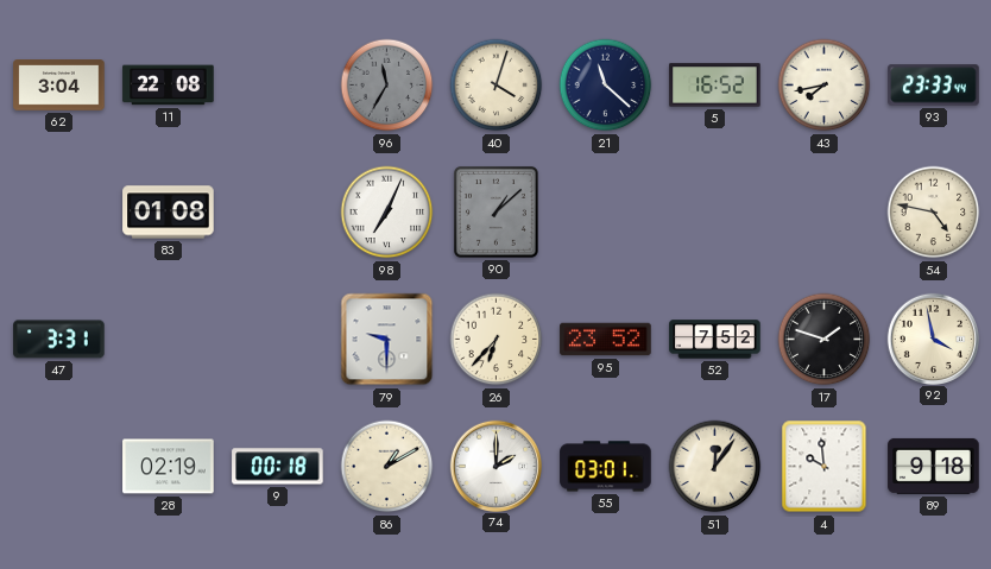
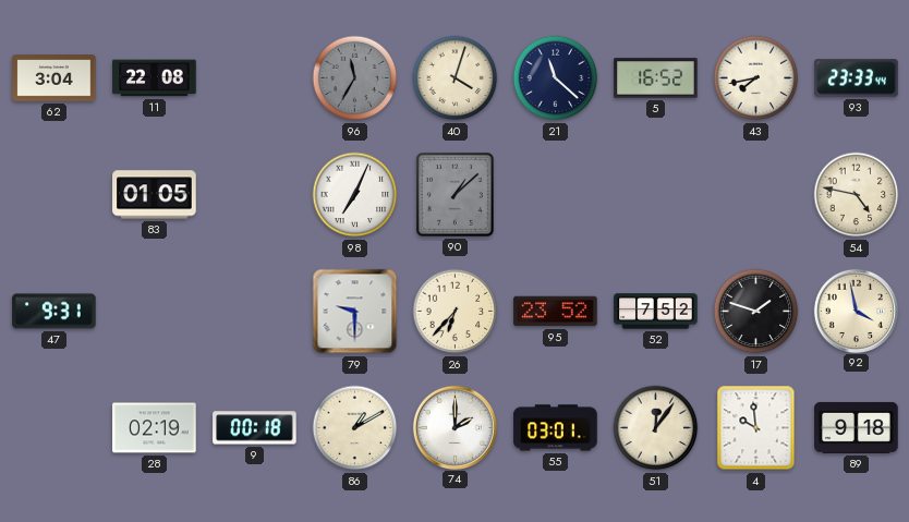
83: 01:08 -> 01:05
47: 3:31 -> 9:31
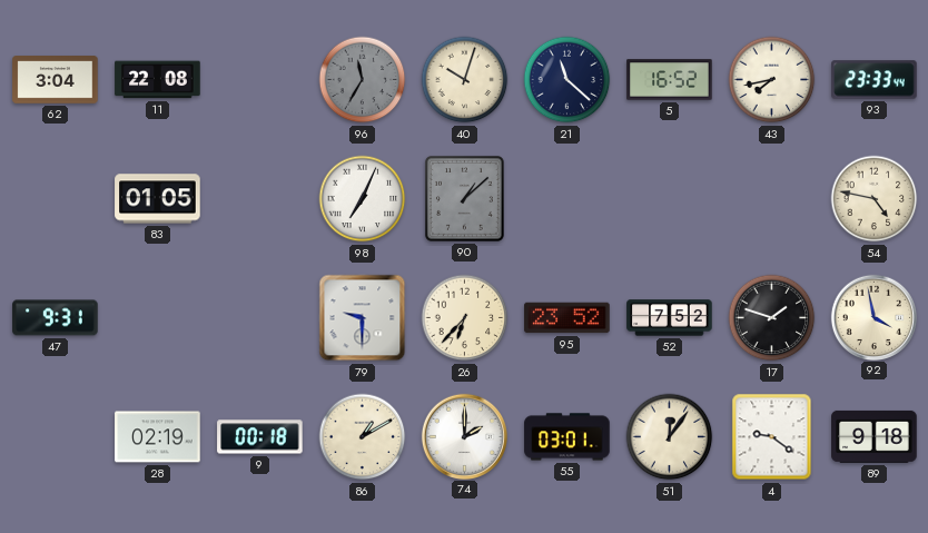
40: 4:03 -> 10:03
4: 9:59 -> 9:21
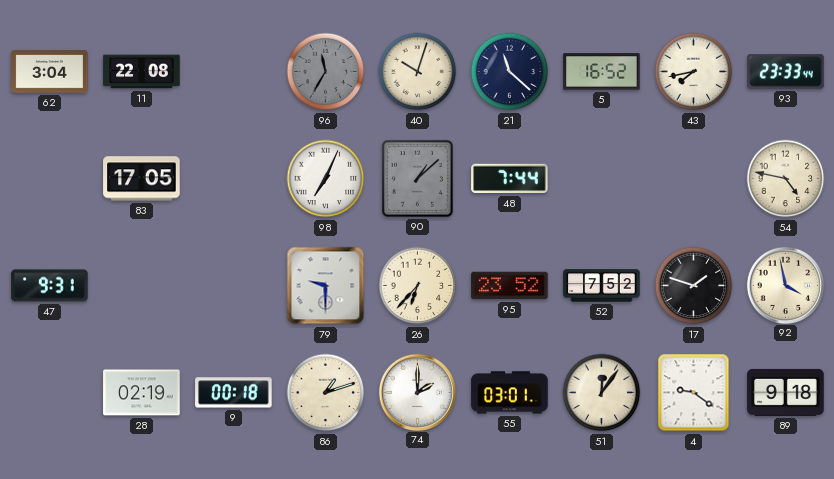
83: 01:05 -> 17:05
48: none -> 7:44
86: 1:10 -> 1:12
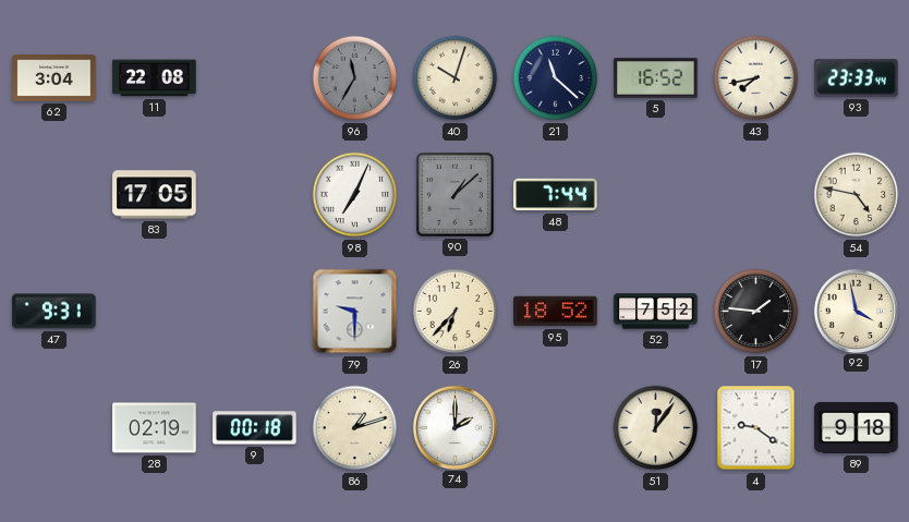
95: 23:52 -> 18:52
17: 1:48 -> 1:46
55: 03:01 -> none
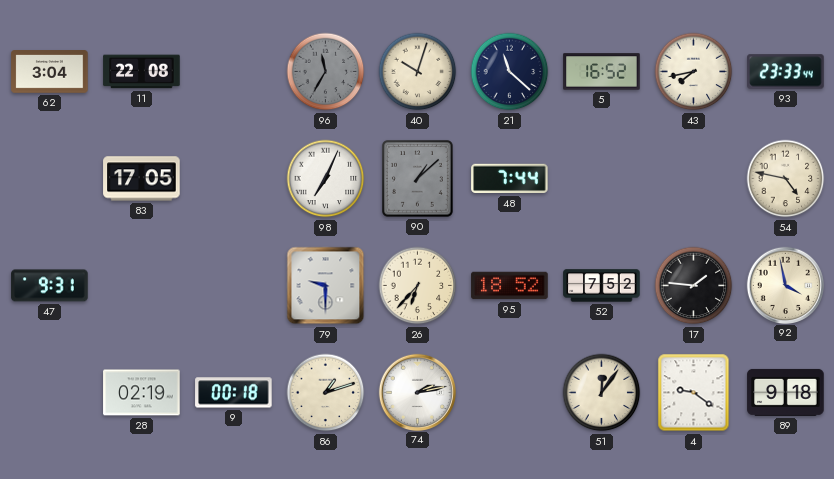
74: 2:00 -> 2:13
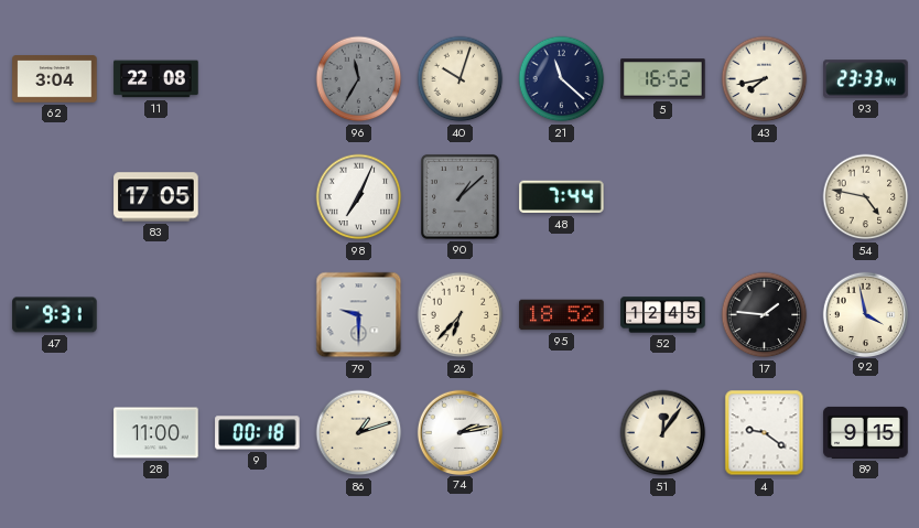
52: 7:52 -> 12:45
28: 02:19 -> 11:00
89: 9:18 -> 9:15
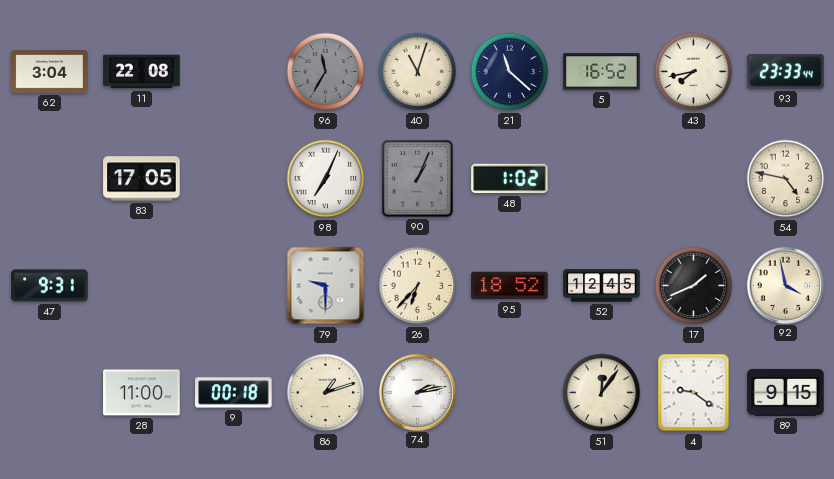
40: 10:03 -> 11:03
90: 1:08 -> 1:04
48: 7:44 -> 1:02
17: 1:46 -> 1:41
